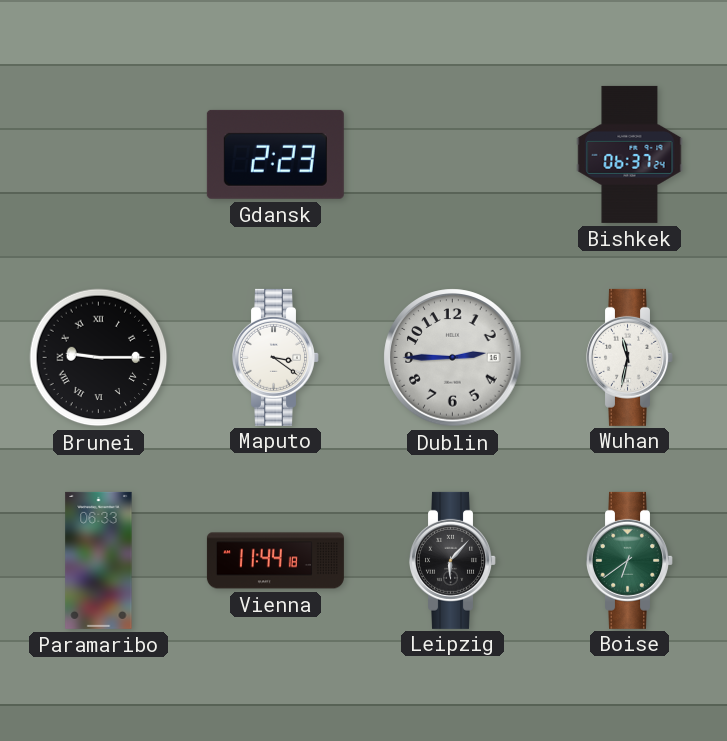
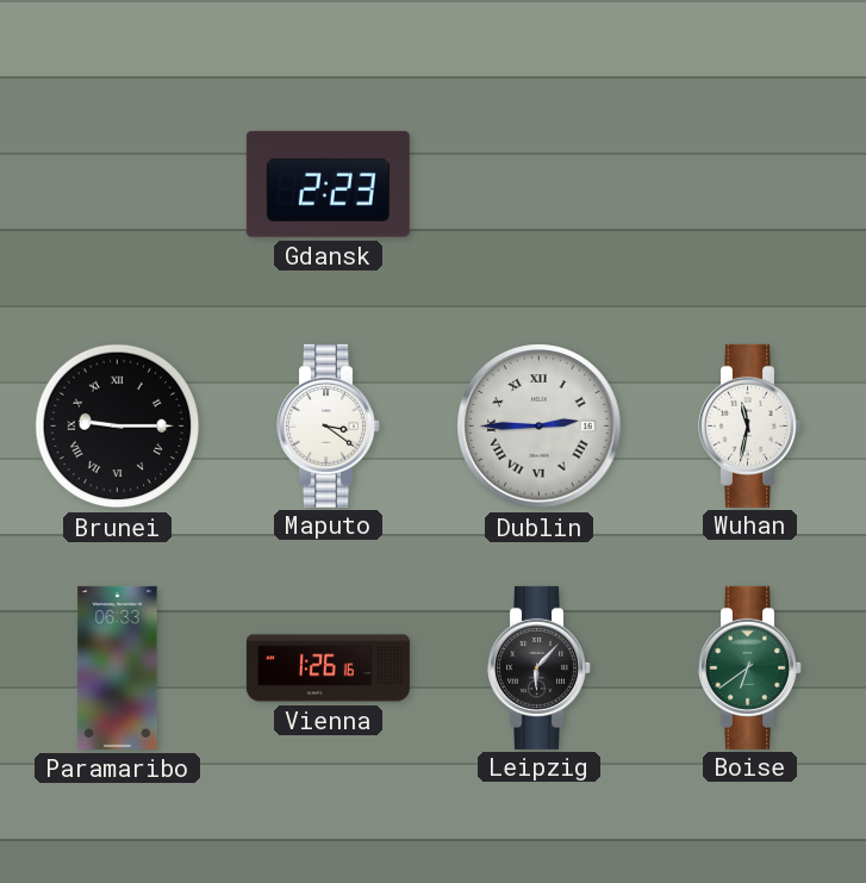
Bishkek: 06:37 -> none
Dublin numerals: Arabic -> Roman
Vienna: 11:44 -> 1:26
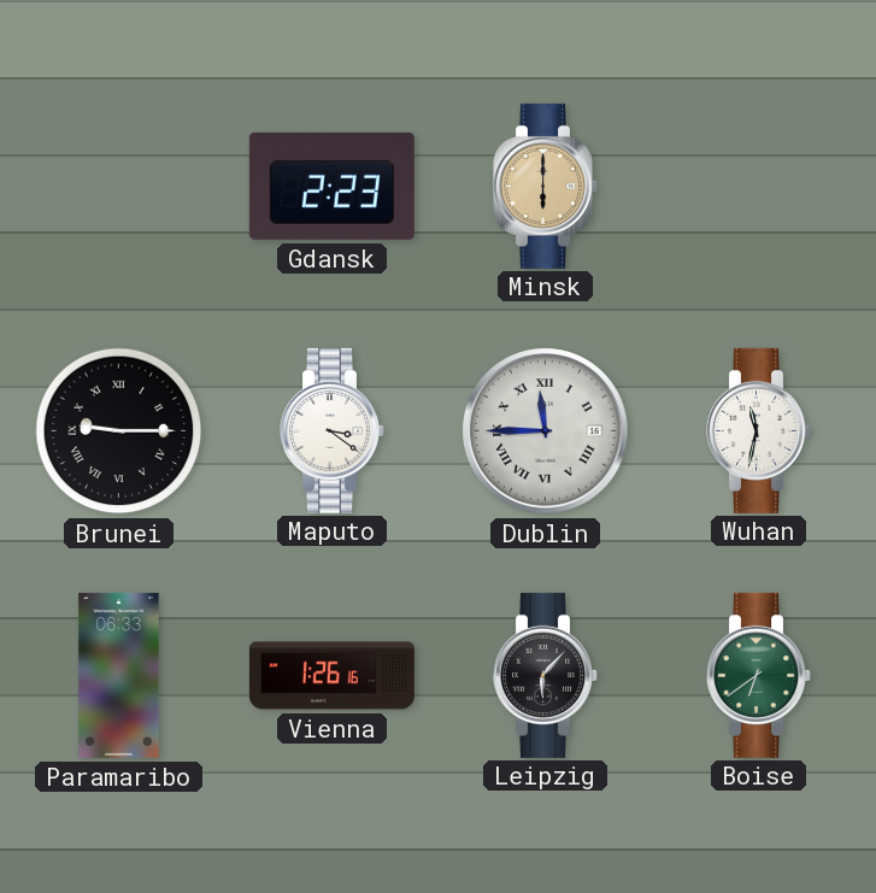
Minsk: none -> 6:00
Dublin: 2:45 -> 11:45
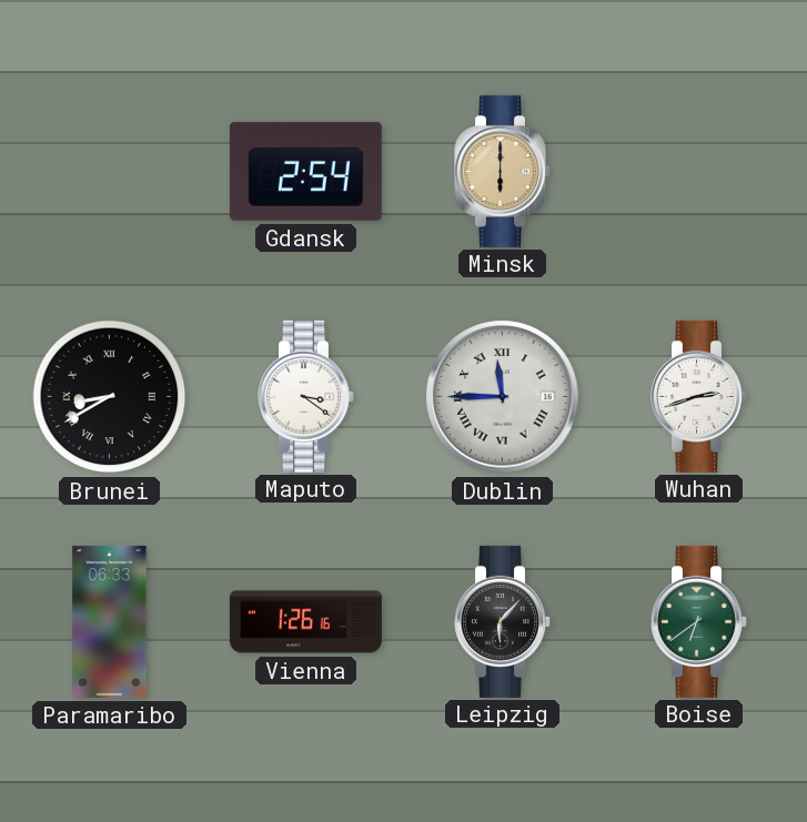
Gdansk: 2:23 -> 2:54
Brunei: 9:15 -> 8:40
Wuhan: 11:32 -> 2:42
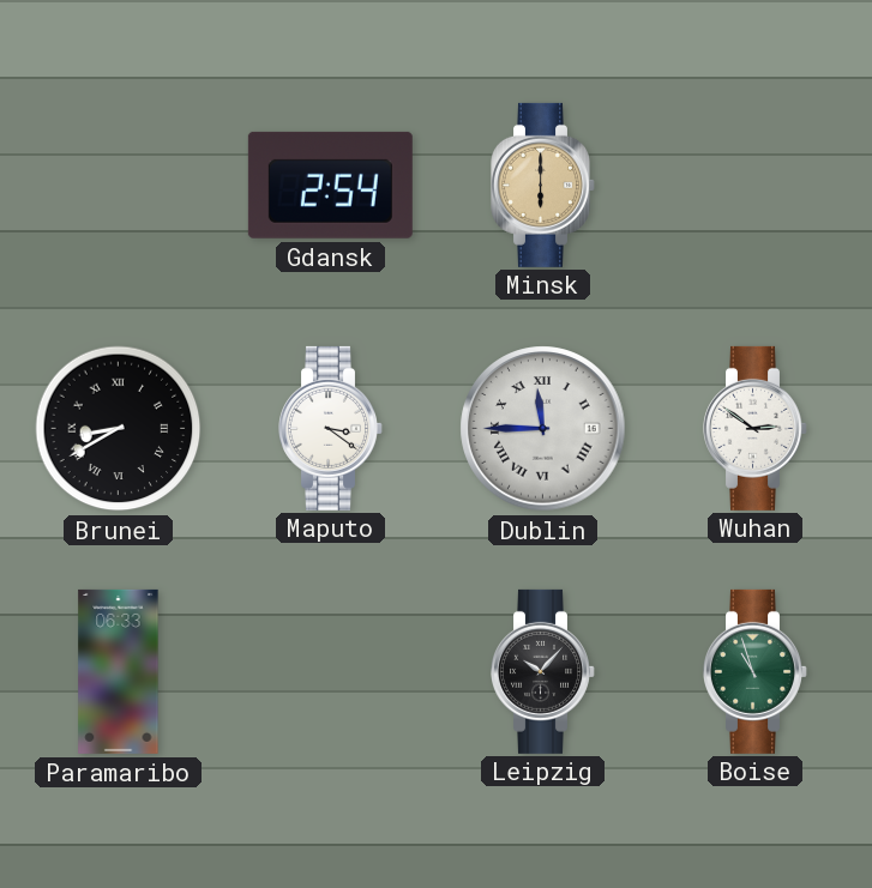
Wuhan: 2:42 -> 2:51
Vienna: 1:26 -> none
Leipzig: 6:07 -> 10:07
Boise: 6:39 -> 10:57
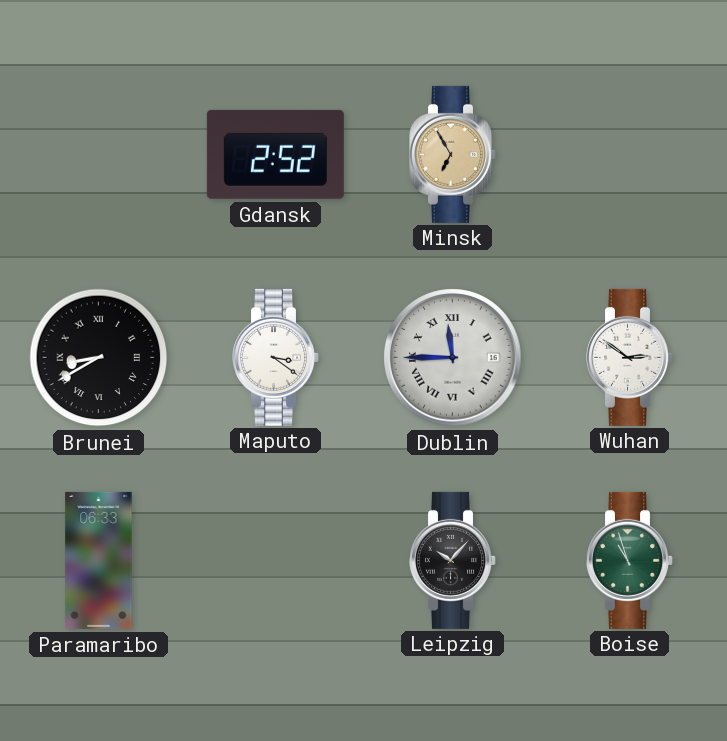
Gdansk: 2:54 -> 2:52
Minsk: 6:00 -> 6:55
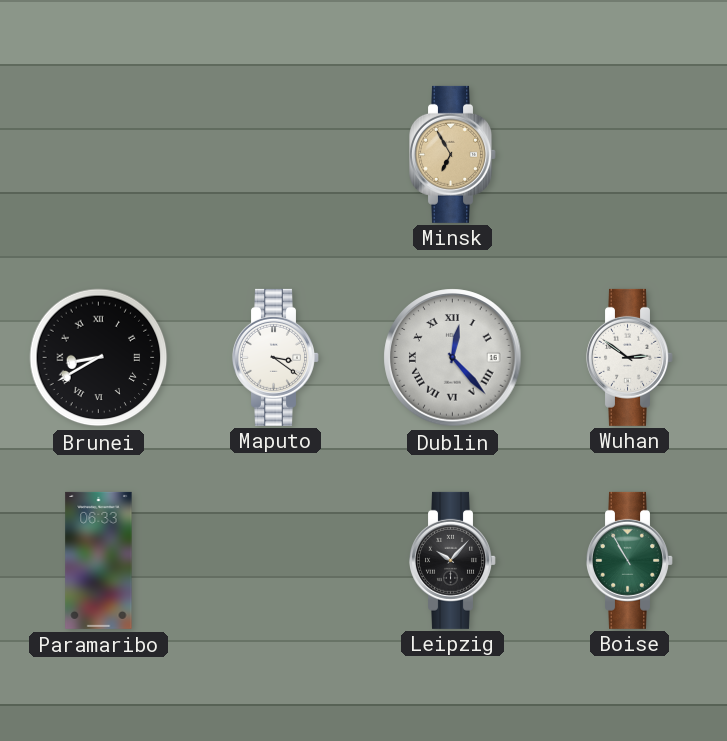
Gdansk: 2:52 -> none
Dublin: 11:45 -> 12:23
Boise: 10:57 -> 10:55
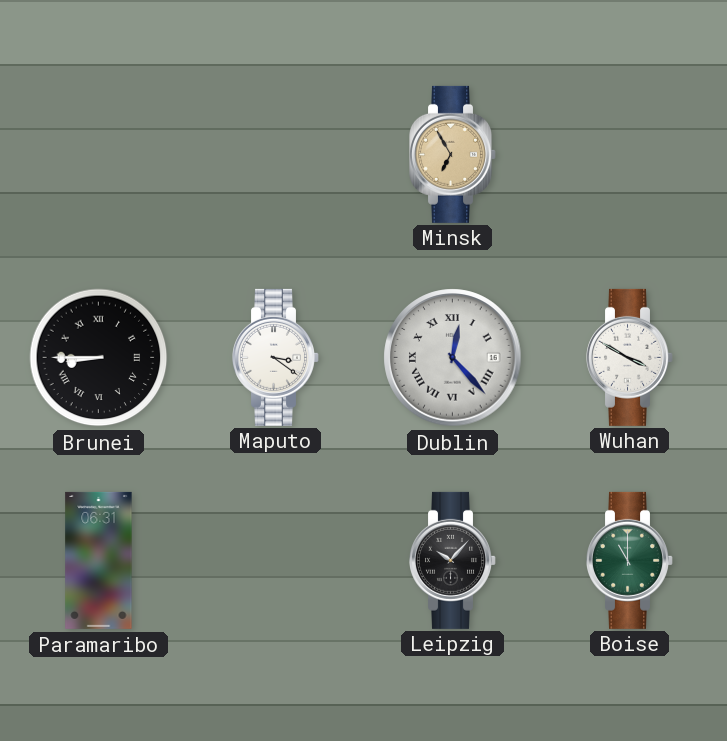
Brunei: 8:40 -> 8:45
Wuhan: 2:51 -> 3:50
Paramaribo: 06:33 -> 06:31
Boise: 10:55 -> 11:00
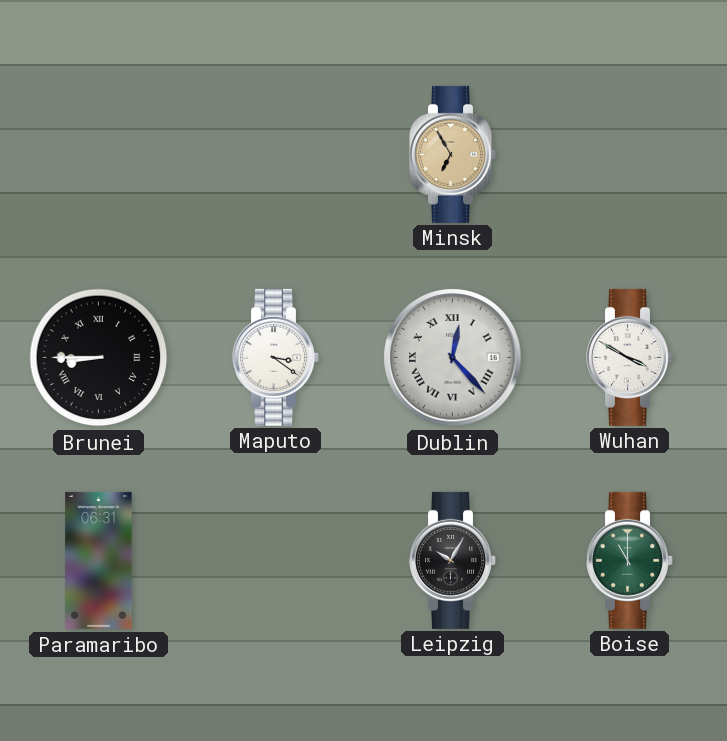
Leipzig: 10:07 -> 10:05
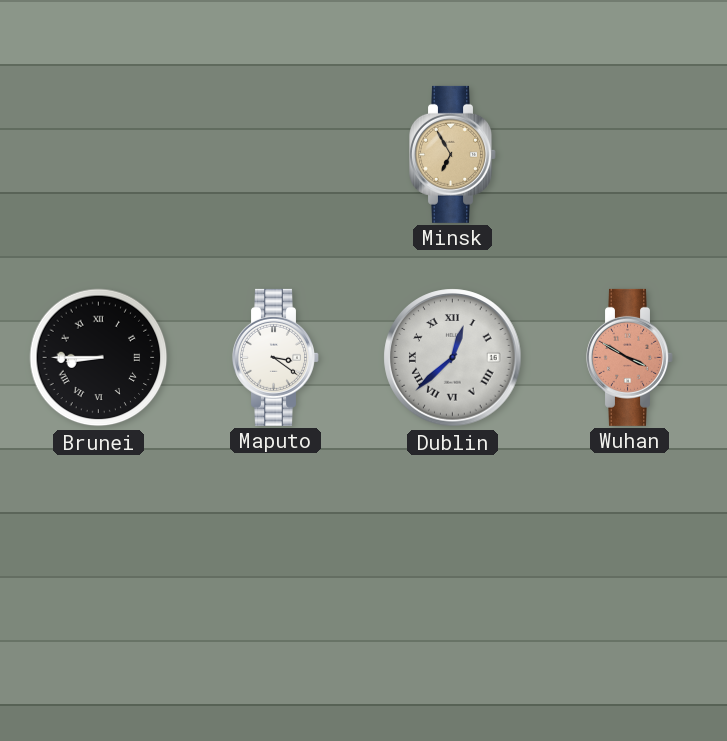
Dublin: 12:23 -> 12:38
Wuhan dial: white -> salmon
Paramaribo: 06:31 -> none
Leipzig: 10:05 -> none
Boise: 11:00 -> none
